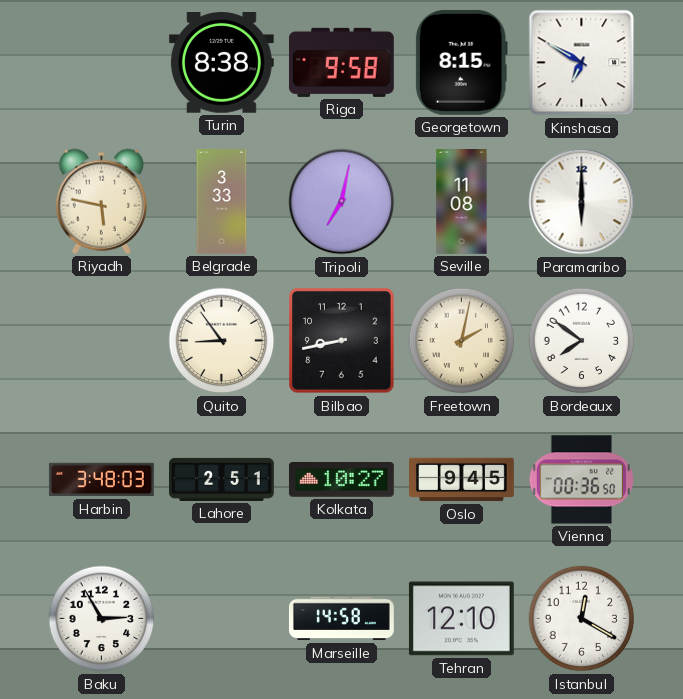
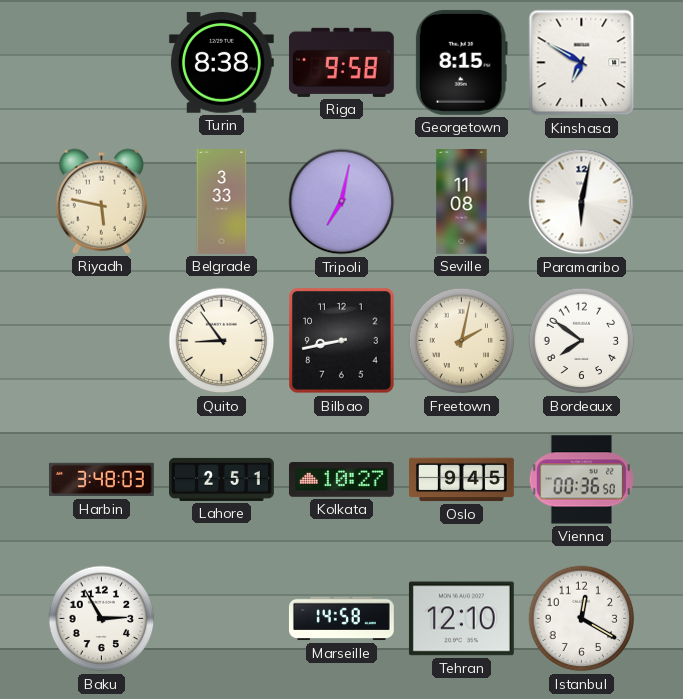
Paramaribo: 6:00 -> 6:02
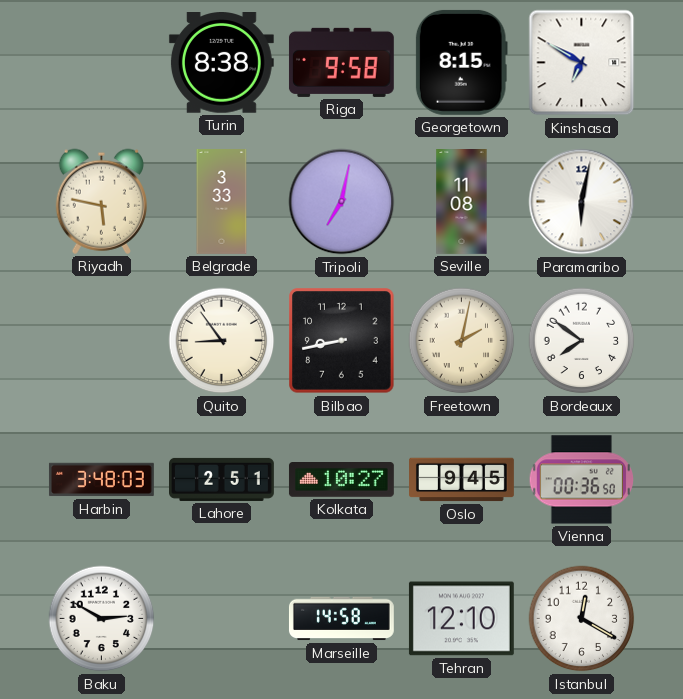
Baku: 2:55 -> 2:50
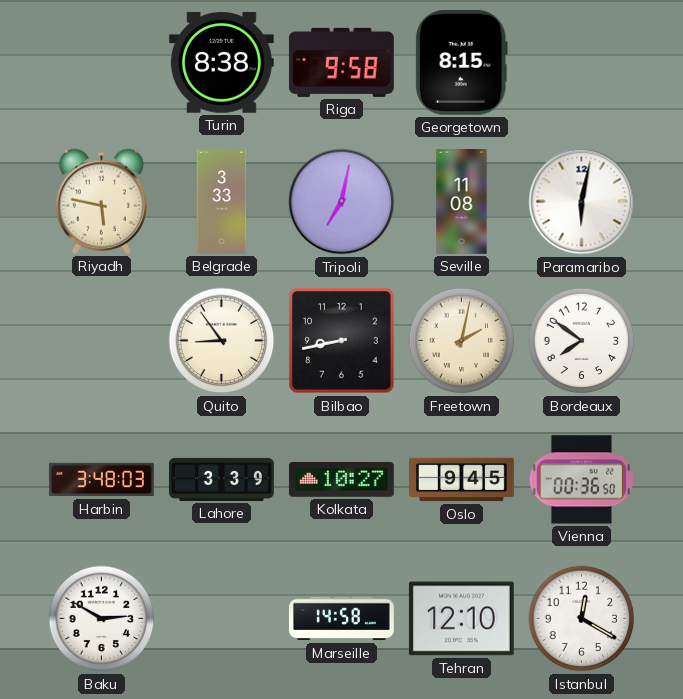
Kinshasa: 6:50 -> none
Lahore: 2:51 -> 3:39
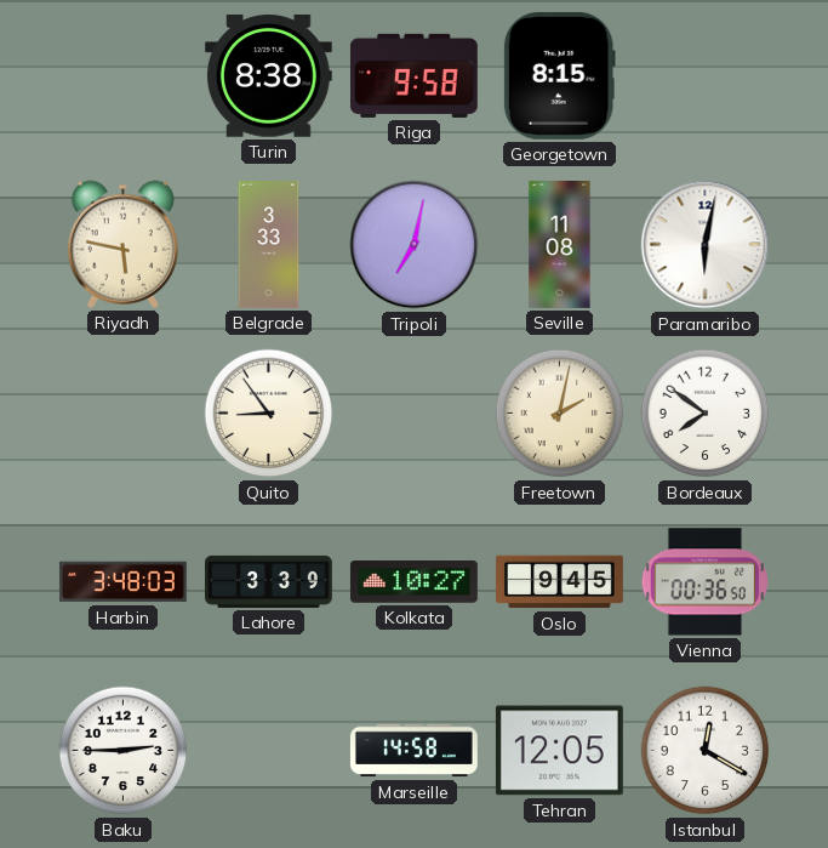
Bilbao: 8:43 -> none
Baku: 2:50 -> 2:45
Tehran: 12:10 -> 12:05
